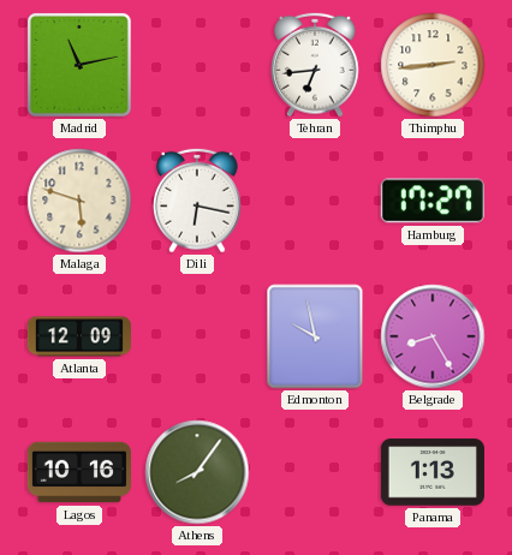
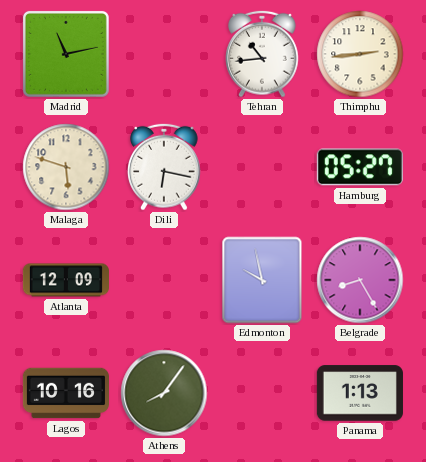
Tehran: 6:44 -> 10:44
Hamburg: 17:27 -> 05:27
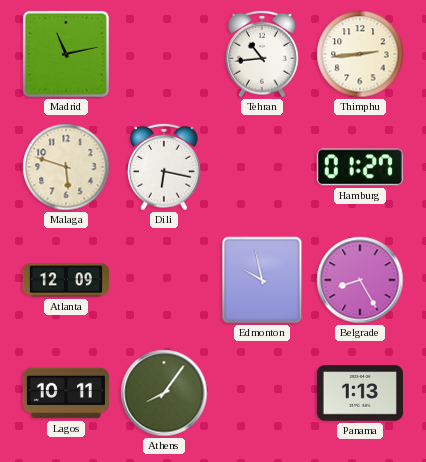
Hamburg: 05:27 -> 01:27
Lagos: 10:16 -> 10:11
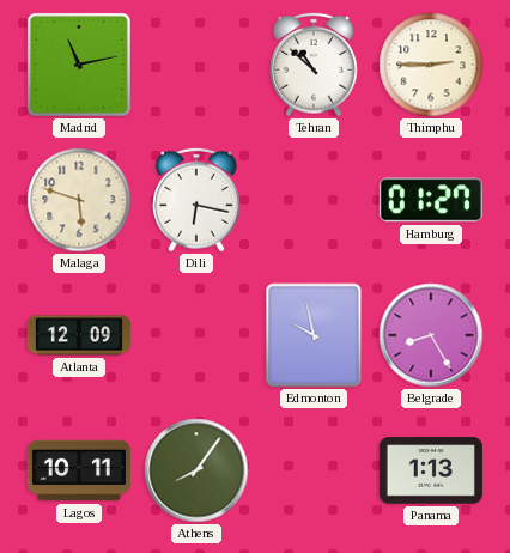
Tehran: 10:44 -> 10:52
Thimphu: 2:44 -> 2:45
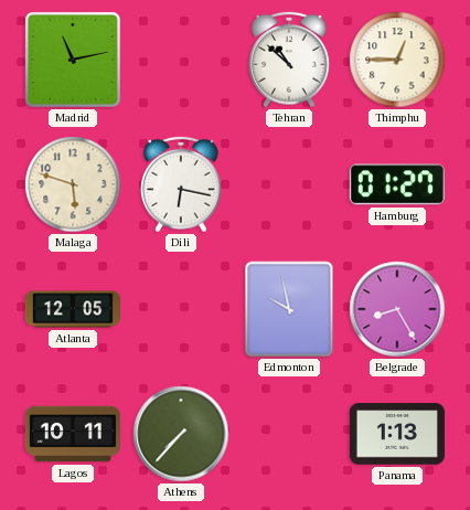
Thimphu: 2:45 -> 12:45
Atlanta: 12:09 -> 12:05
Athens: 8:06 -> 7:37
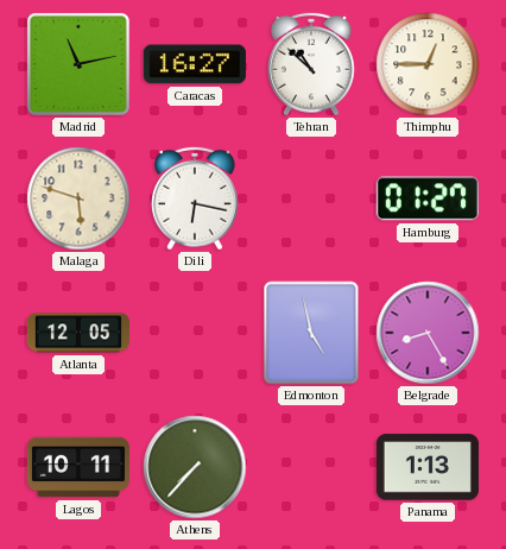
Caracas: none -> 16:27
Edmonton: 9:58 -> 4:58
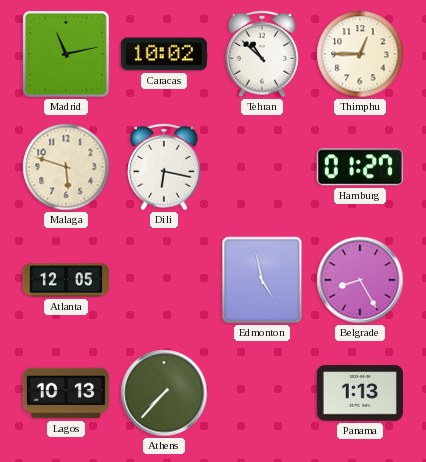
Caracas: 16:27 -> 10:02
Lagos: 10:11 -> 10:13
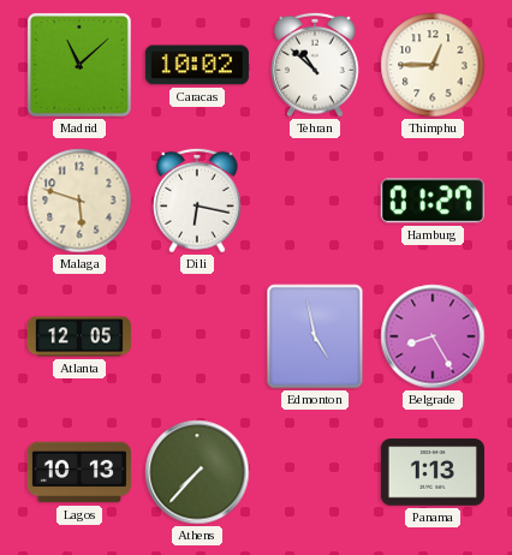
Madrid: 11:13 -> 11:08
